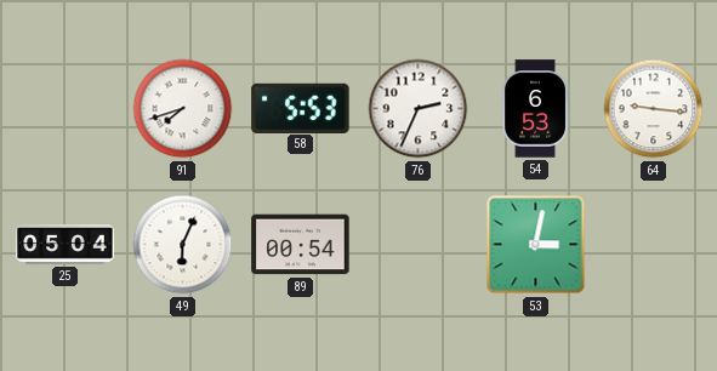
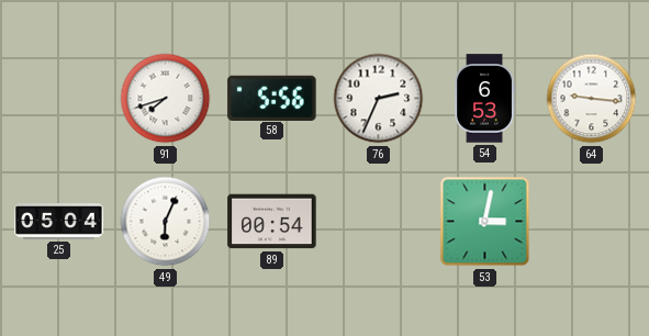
58: 5:53 -> 5:56
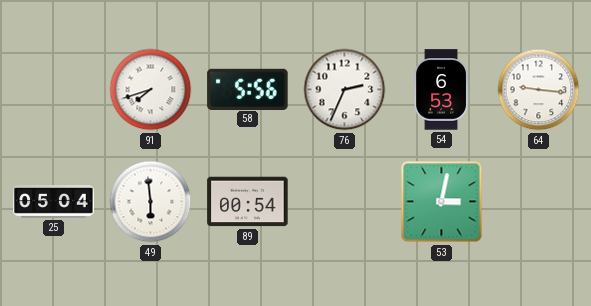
49: 6:04 -> 5:59
